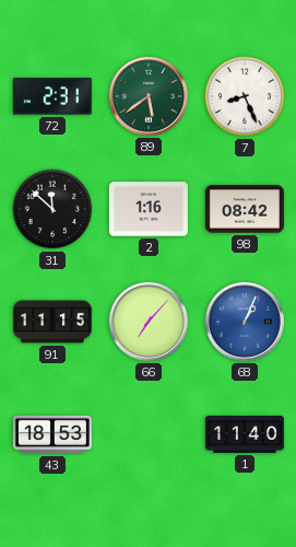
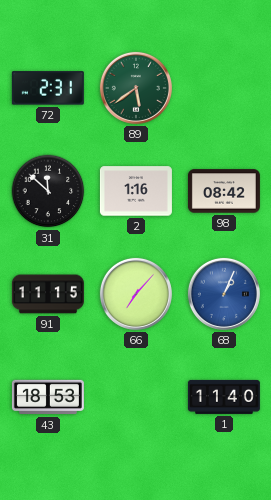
7: 8:26 -> none
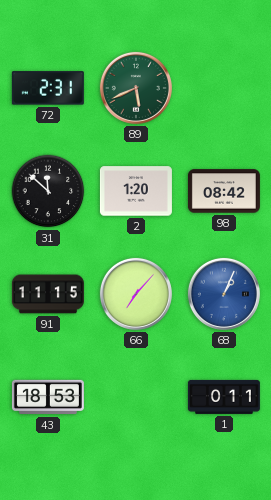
89: 5:39 -> 5:41
2: 1:16 -> 1:20
1: 11:40 -> 0:11
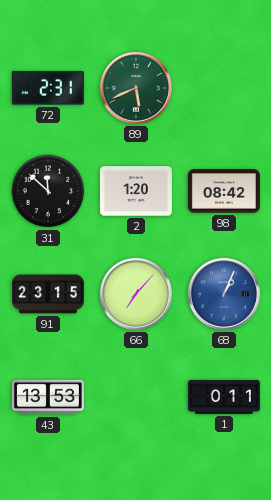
91: 11:15 -> 23:15
43: 18:53 -> 13:53
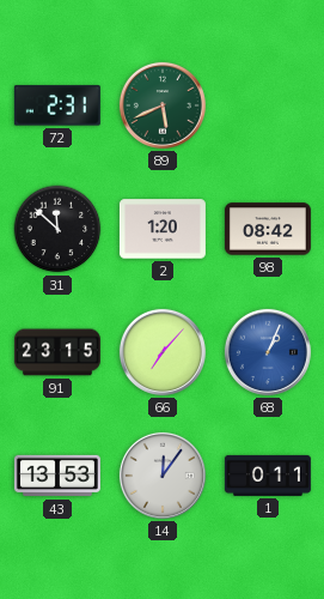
14: none -> 12:06
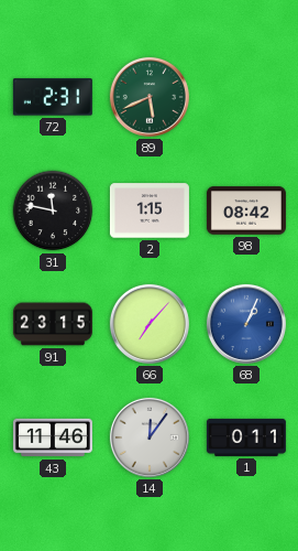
31: 11:52 -> 11:47
2: 1:20 -> 1:15
43: 13:53 -> 11:46
